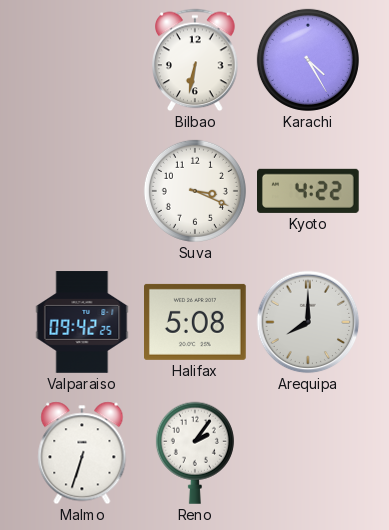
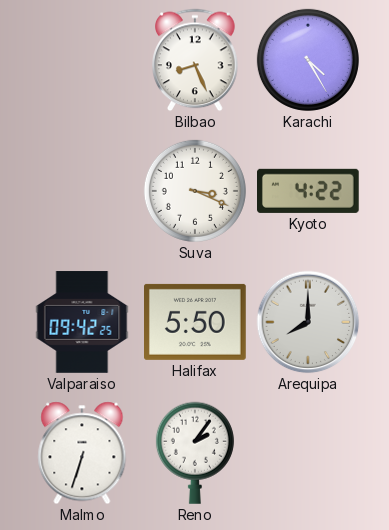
Bilbao: 6:32 -> 8:26
Halifax: 5:08 -> 5:50
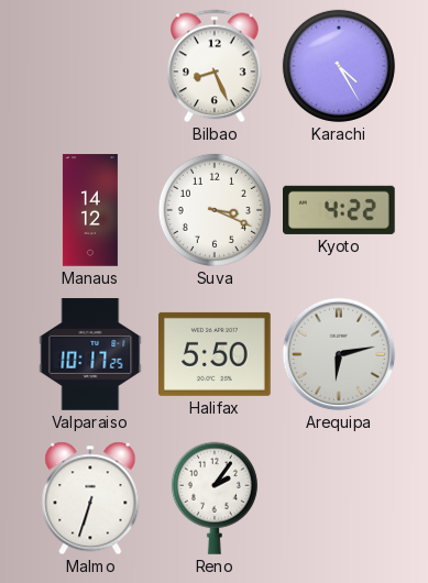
Manaus: none -> 14:12
Valparaiso: 09:42 -> 10:17
Arequipa: 8:00 -> 6:13
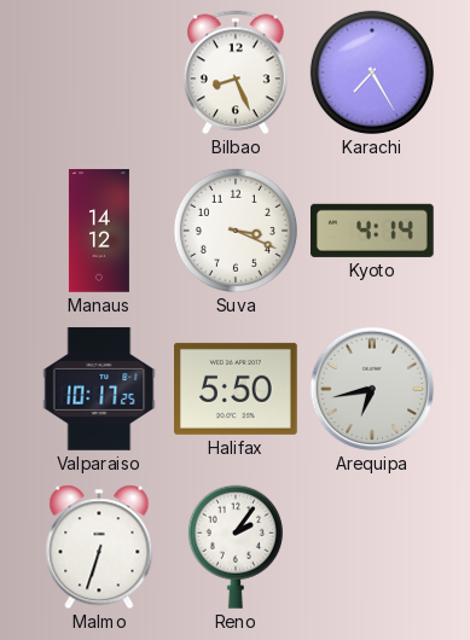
Karachi: 4:25 -> 7:25
Kyoto: 4:22 -> 4:14
Arequipa: 6:13 -> 6:43
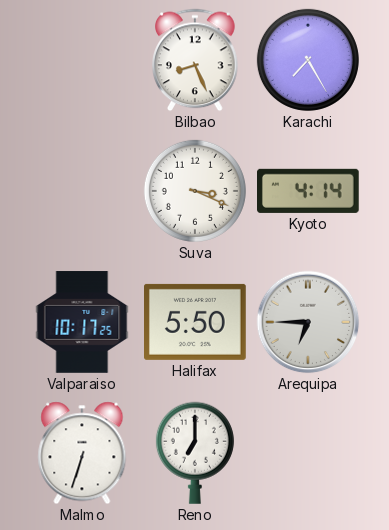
Manaus: 14:12 -> none
Arequipa: 6:43 -> 6:45
Reno: 2:06 -> 7:00
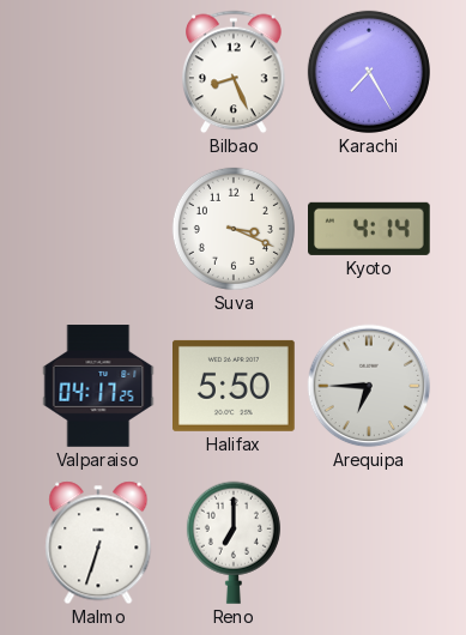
Valparaiso: 10:17 -> 04:17
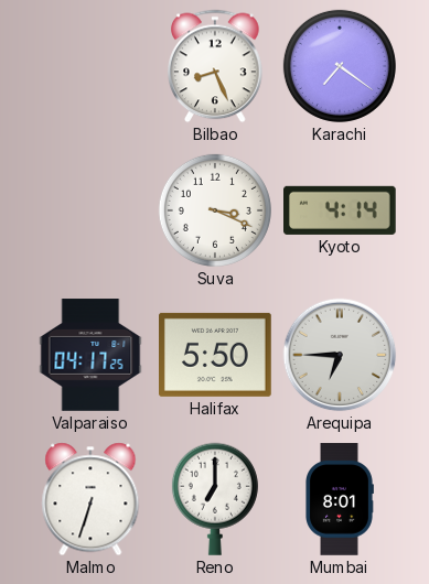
Karachi: 7:25 -> 7:21
Mumbai: none -> 8:01
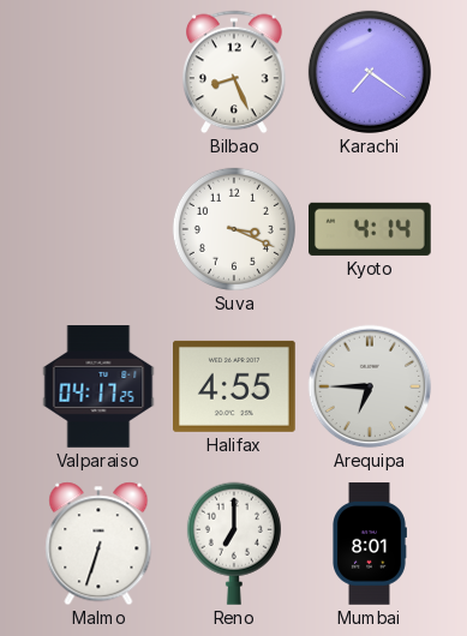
Halifax: 5:50 -> 4:55
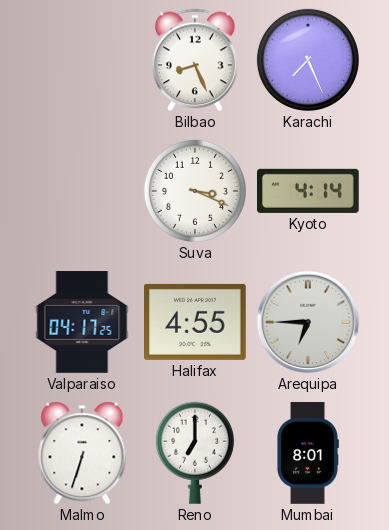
Karachi: 7:21 -> 7:26
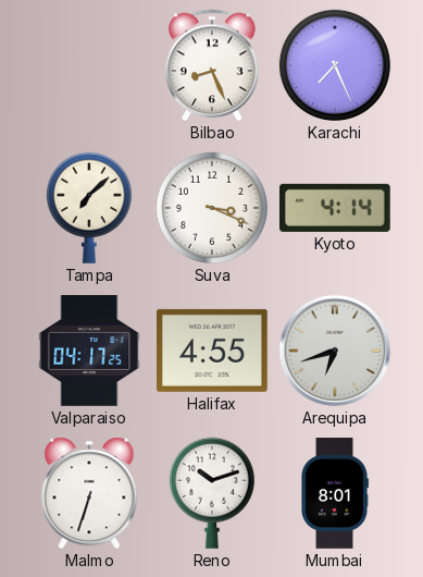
Tampa: none -> 7:08
Arequipa: 6:45 -> 6:42
Reno: 7:00 -> 10:12
